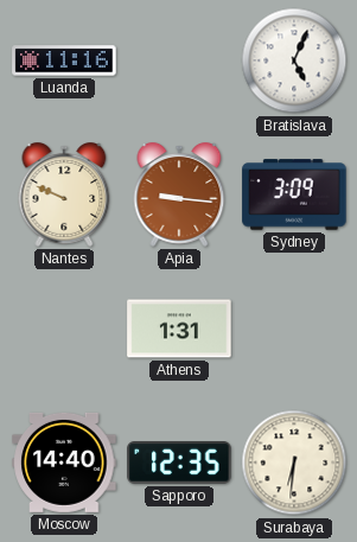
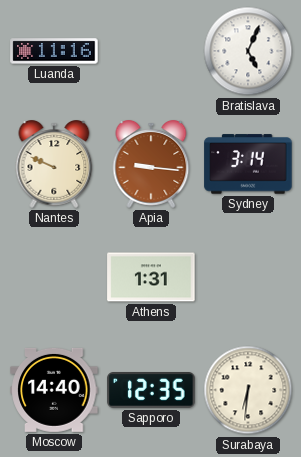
Sydney: 3:09 -> 3:14
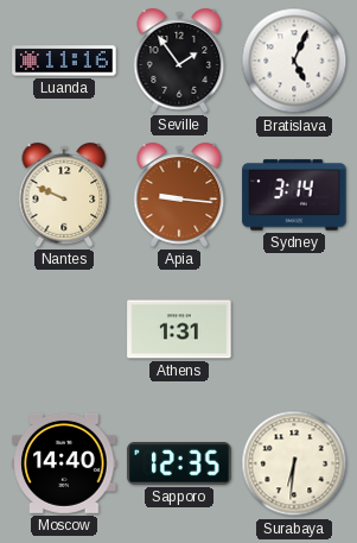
Seville: none -> 1:54
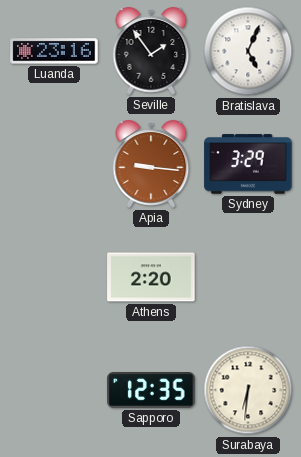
Luanda: 11:16 -> 23:16
Nantes: 9:49 -> none
Sydney: 3:14 -> 3:29
Athens: 1:31 -> 2:20
Moscow: 14:40 -> none
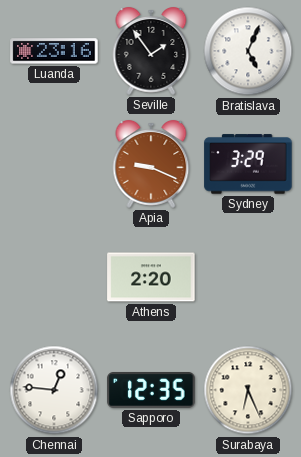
Apia: 9:16 -> 9:19
Chennai: none -> 12:46
Surabaya: 6:31 -> 6:26
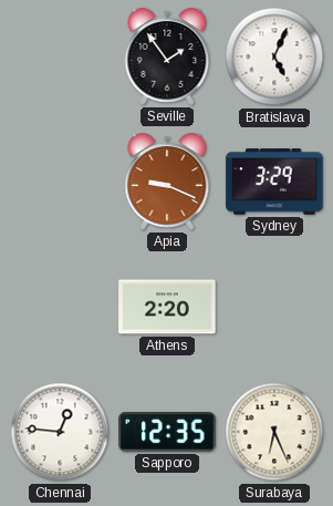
Luanda: 23:16 -> none
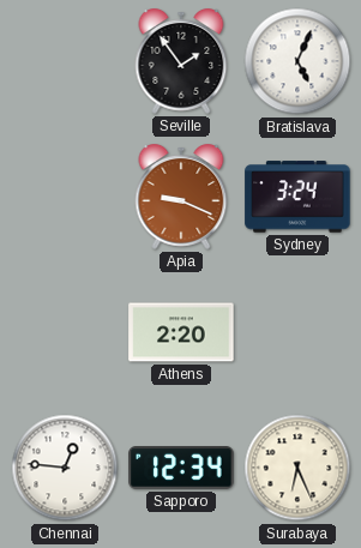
Sydney: 3:29 -> 3:24
Sapporo: 12:35 -> 12:34
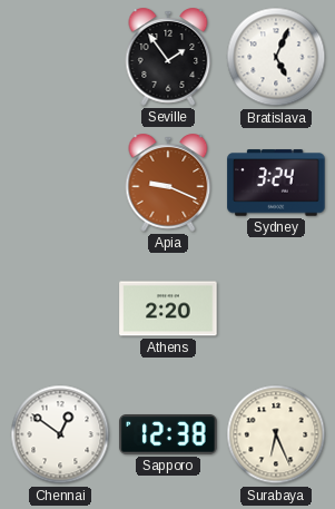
Chennai: 12:46 -> 12:51
Sapporo: 12:34 -> 12:38
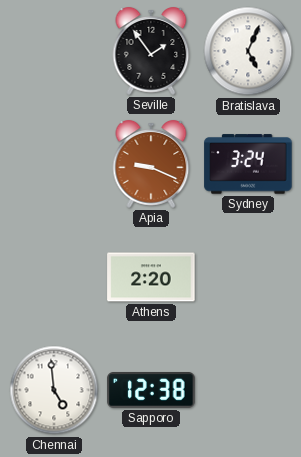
Chennai: 12:51 -> 4:59
Surabaya: 6:26 -> none
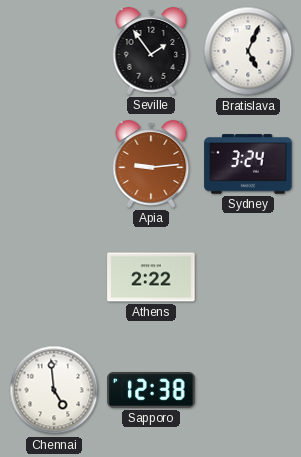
Apia: 9:19 -> 9:14
Athens: 2:20 -> 2:22
